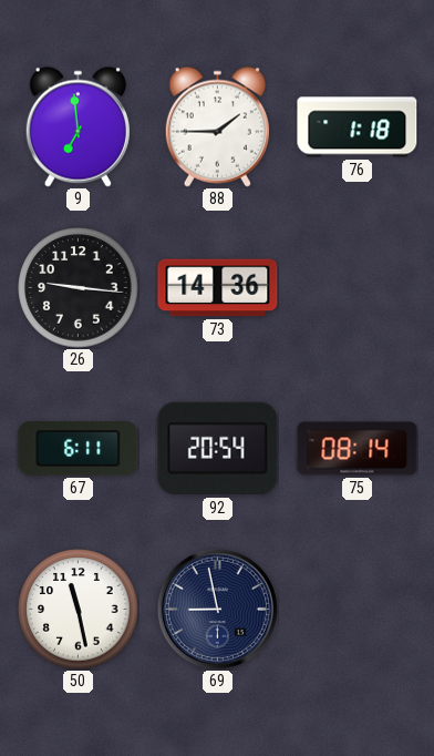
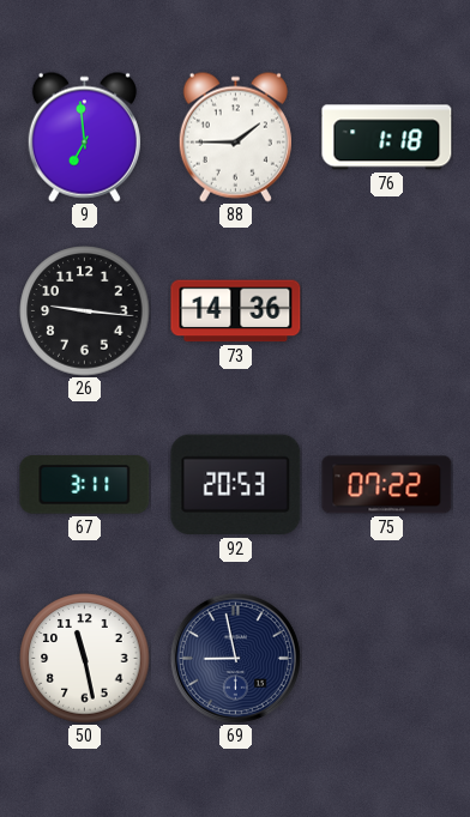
67: 6:11 -> 3:11
92: 20:54 -> 20:53
75: 08:14 -> 07:22
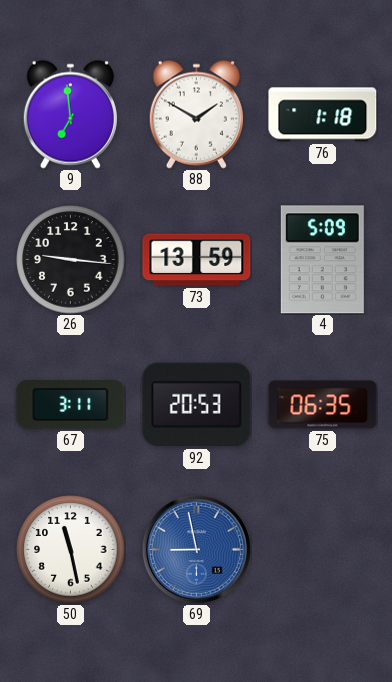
88: 1:45 -> 1:50
73: 14:36 -> 13:59
4: none -> 5:09
75: 07:22 -> 06:35
69 dial: navy -> blue
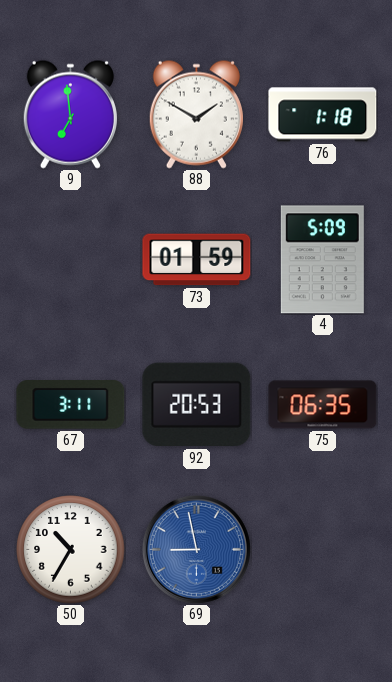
26: 9:16 -> none
73: 13:59 -> 01:59
50: 11:28 -> 10:35
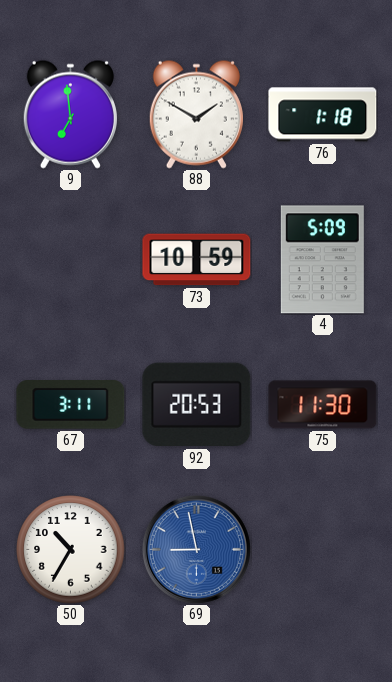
73: 01:59 -> 10:59
75: 06:35 -> 11:30
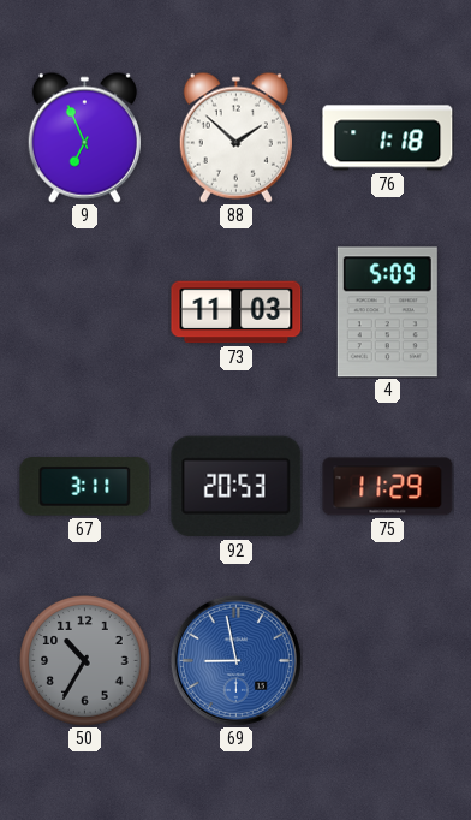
9: 6:59 -> 6:56
88: 1:50 -> 1:52
73: 10:59 -> 11:03
75: 11:30 -> 11:29
50 dial: white -> grey
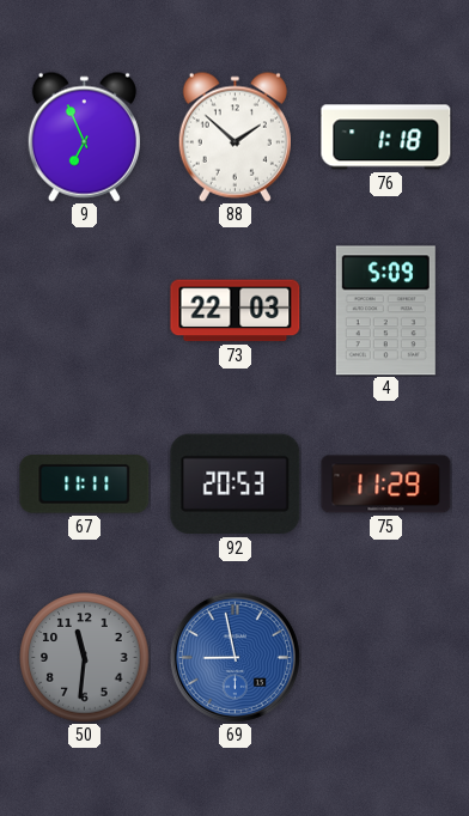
73: 11:03 -> 22:03
67: 3:11 -> 11:11
50: 10:35 -> 11:31
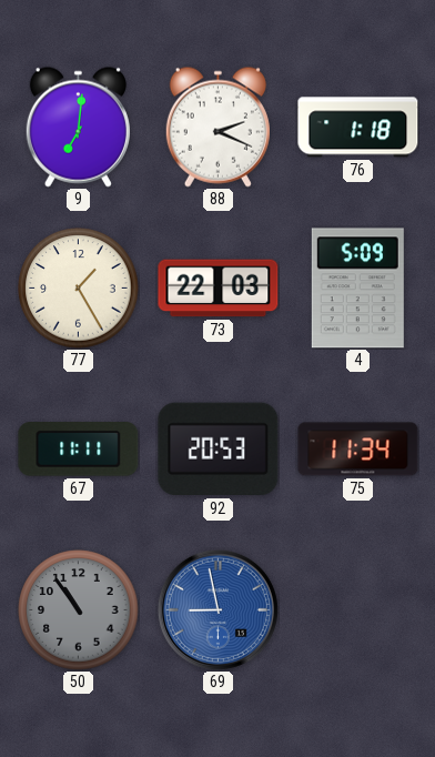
9: 6:56 -> 7:01
88: 1:52 -> 2:19
77: none -> 1:25
75: 11:29 -> 11:34
50: 11:31 -> 10:54
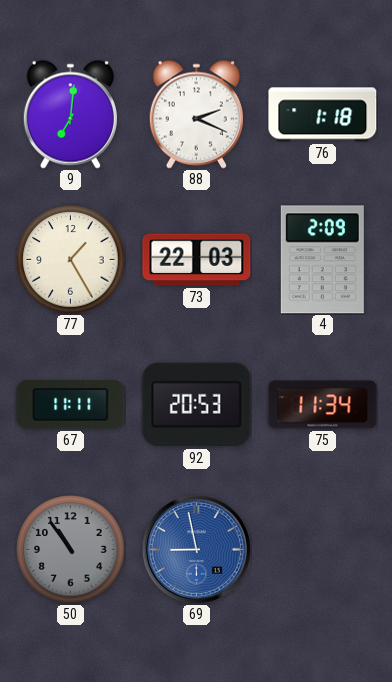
4: 5:09 -> 2:09
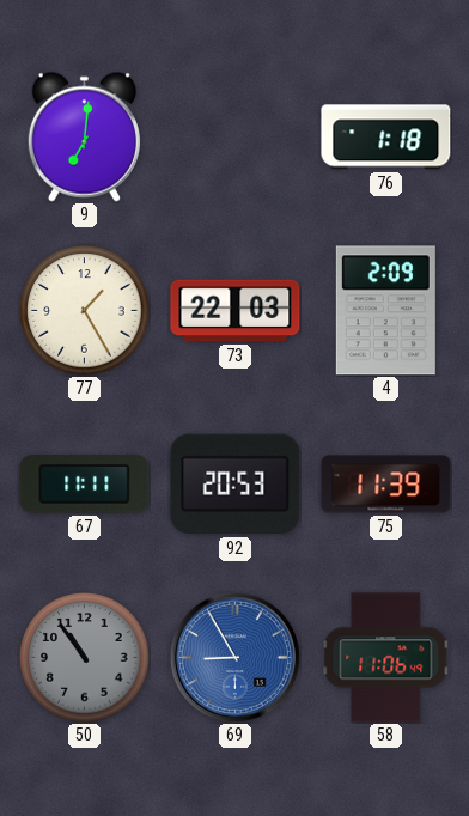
88: 2:19 -> none
75: 11:34 -> 11:39
69: 8:58 -> 8:55
58: none -> 11:06
